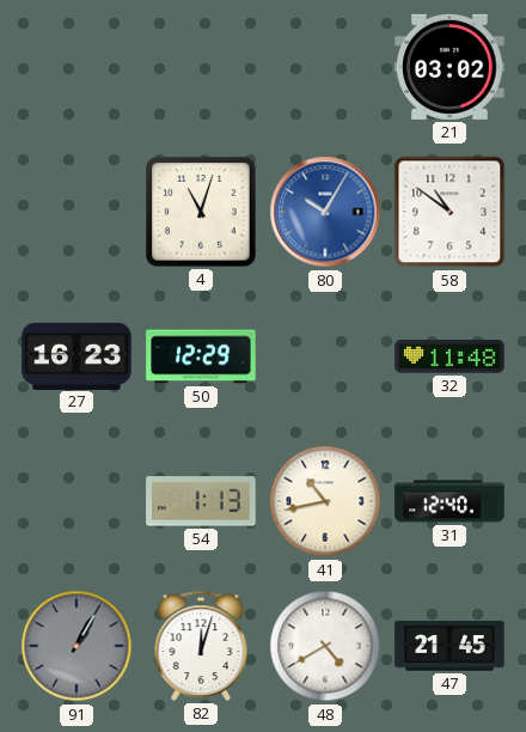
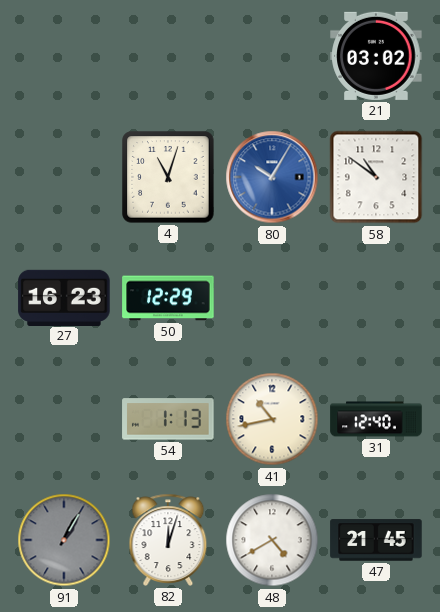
32: 11:48 -> none
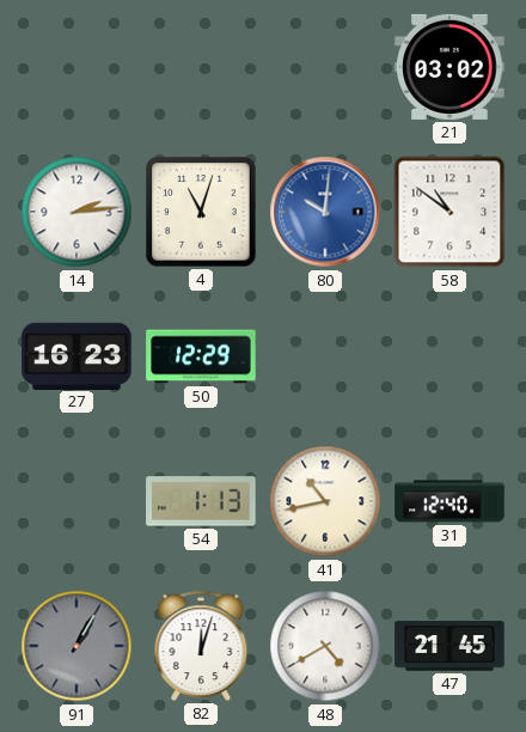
14: none -> 2:14
80: 10:05 -> 10:01
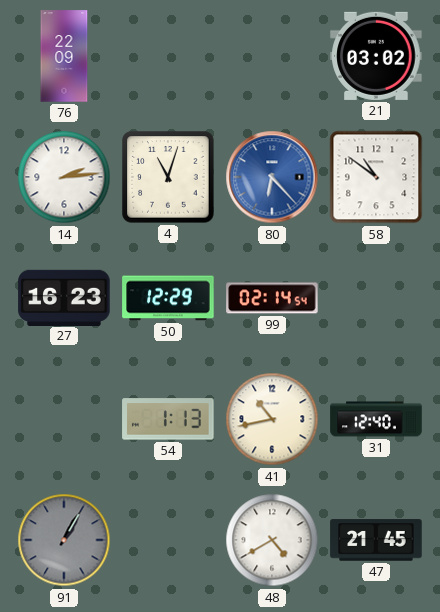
76: none -> 22:09
80: 10:01 -> 6:23
99: none -> 02:14
82: 12:03 -> none
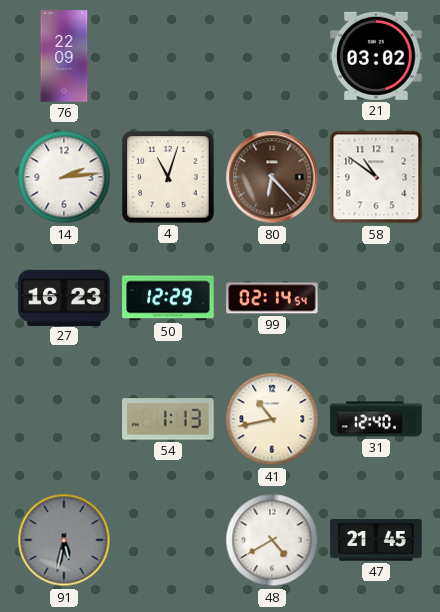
80 dial: blue -> brown
91: 1:05 -> 5:32
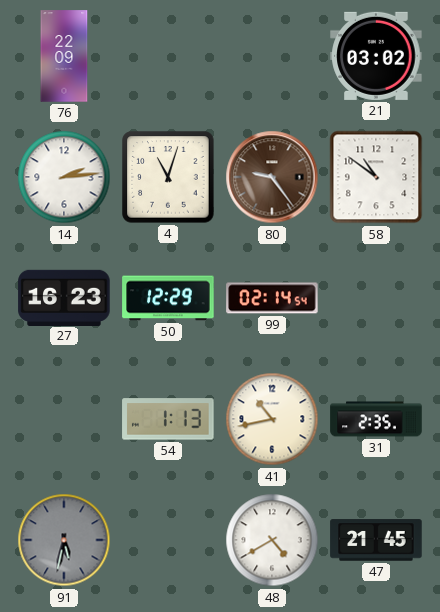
80: 6:23 -> 9:24
31: 12:40 -> 2:35
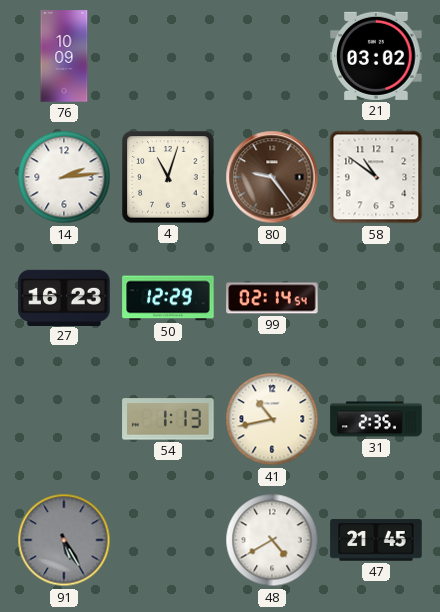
76: 22:09 -> 10:09
91: 5:32 -> 5:25
